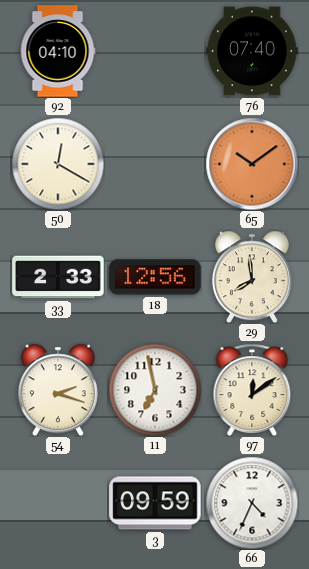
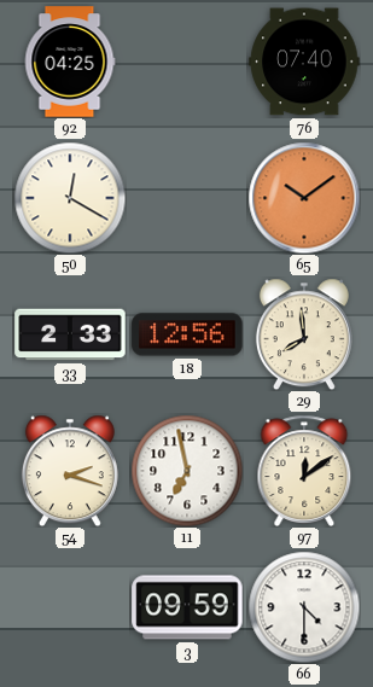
92: 04:10 -> 04:25
66: 4:34 -> 4:30
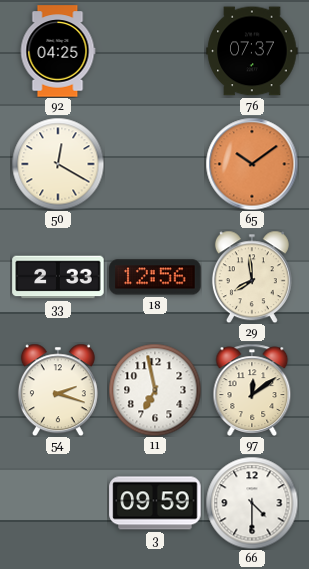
76: 07:40 -> 07:37
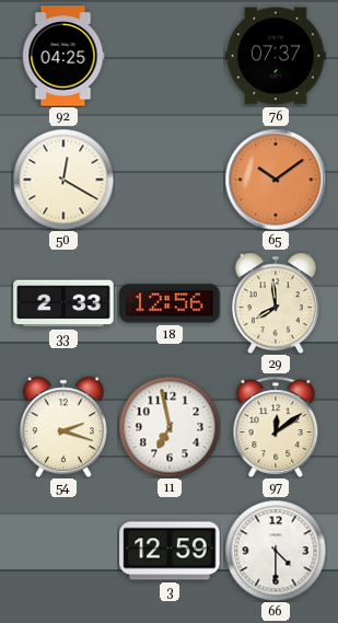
3: 09:59 -> 12:59
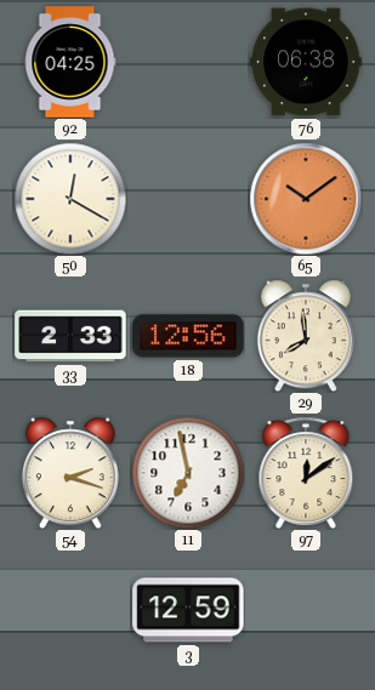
76: 07:37 -> 06:38
66: 4:30 -> none
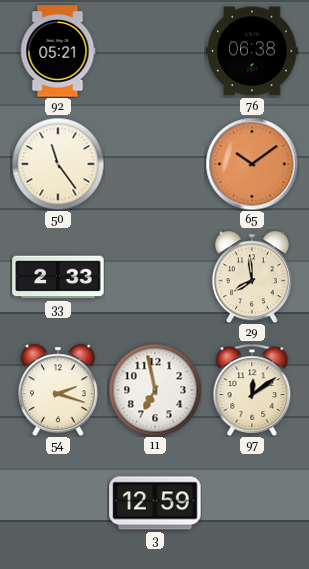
92: 04:25 -> 05:21
50: 12:20 -> 11:24
18: 12:56 -> none
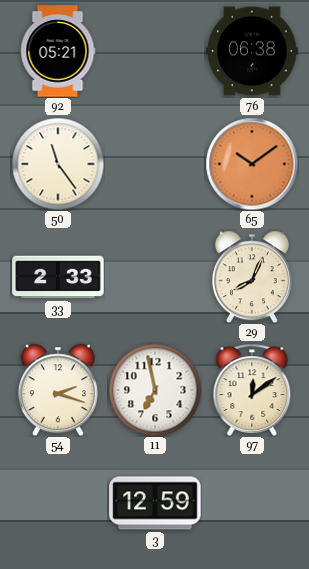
29: 7:59 -> 8:04
